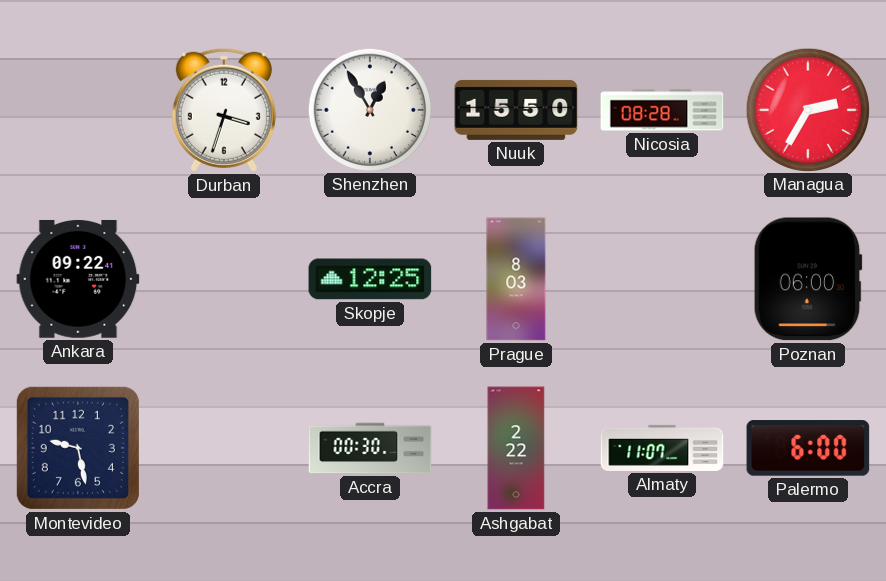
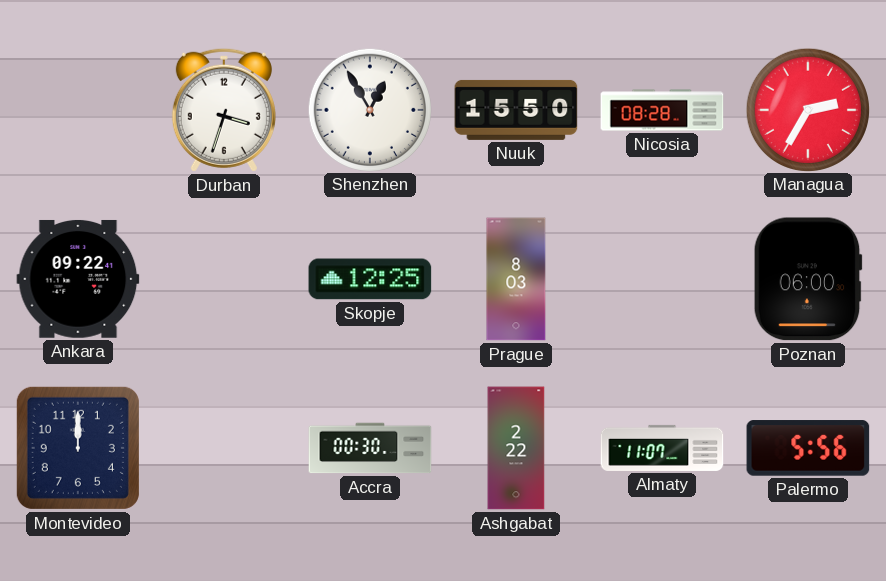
Montevideo: 9:28 -> 12:00
Palermo: 6:00 -> 5:56
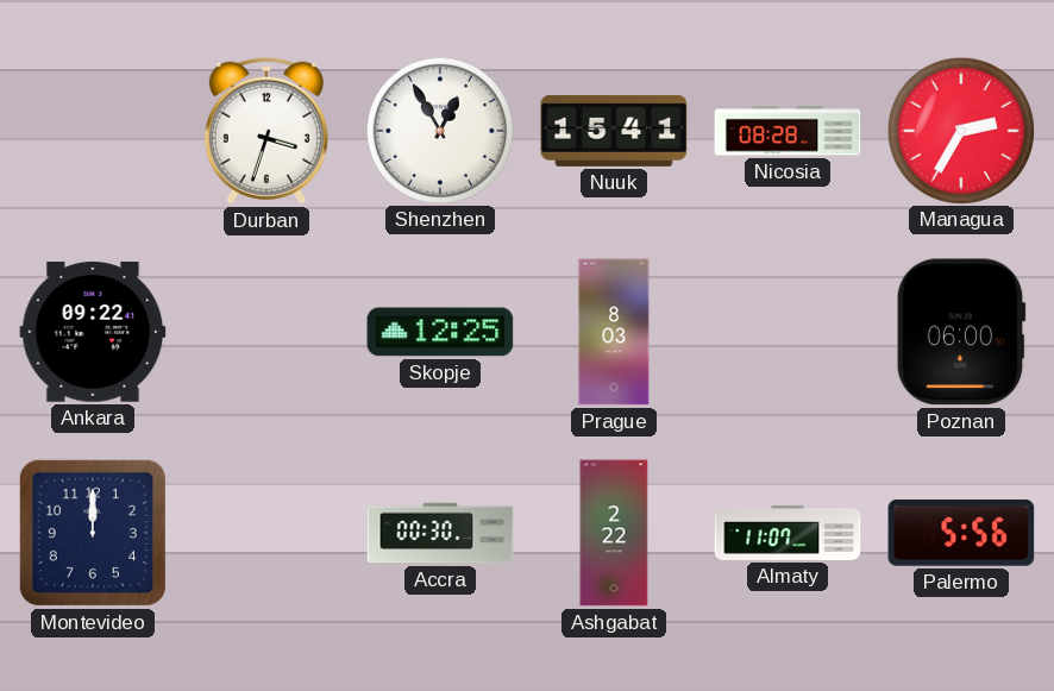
Nuuk: 15:50 -> 15:41
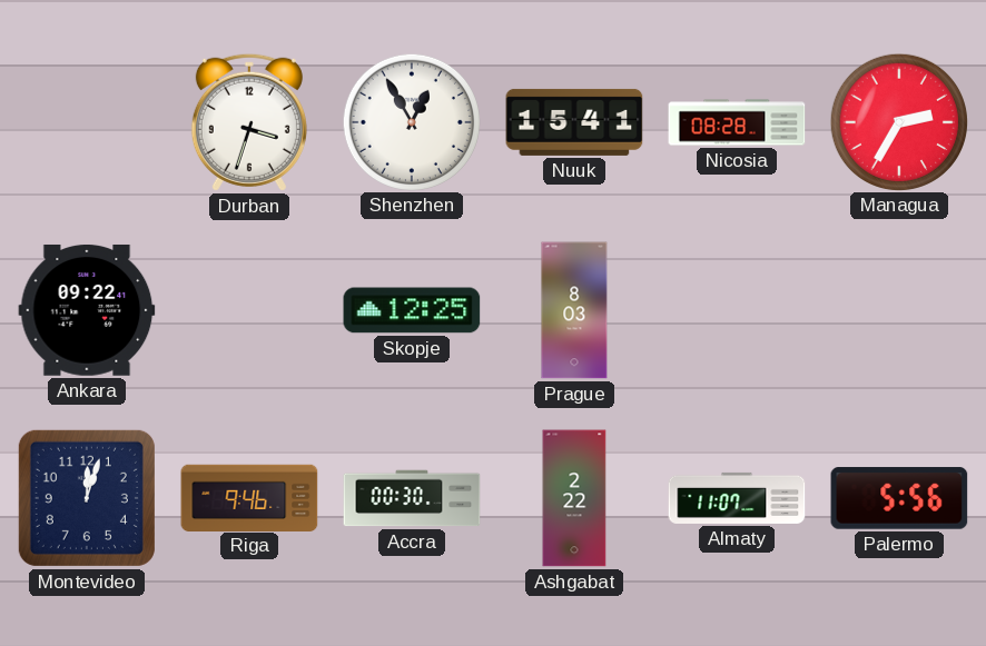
Poznan: 06:00 -> none
Montevideo: 12:00 -> 12:03
Riga: none -> 9:46
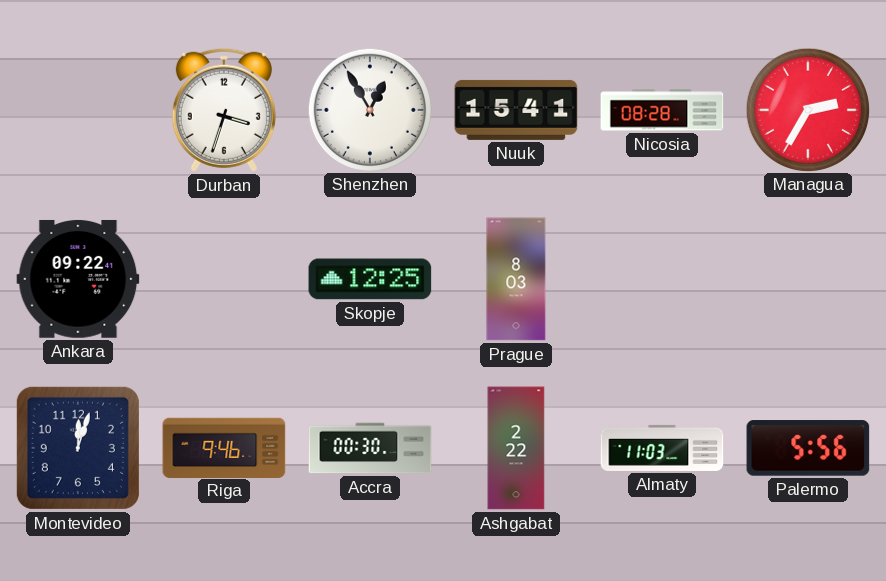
Almaty: 11:07 -> 11:03
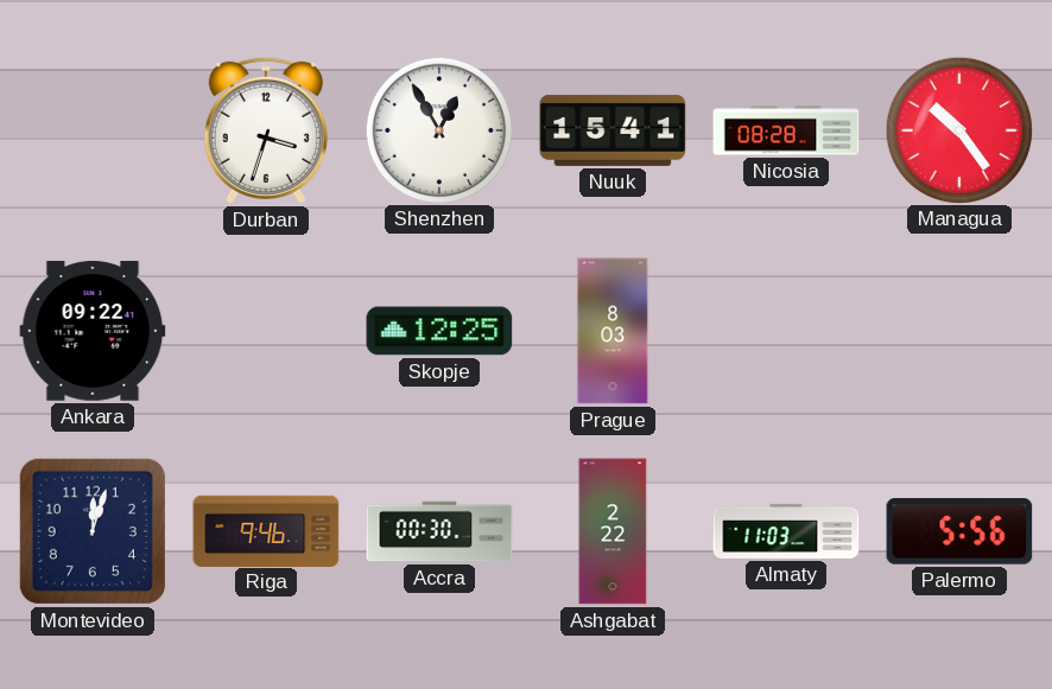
Managua: 2:35 -> 10:24
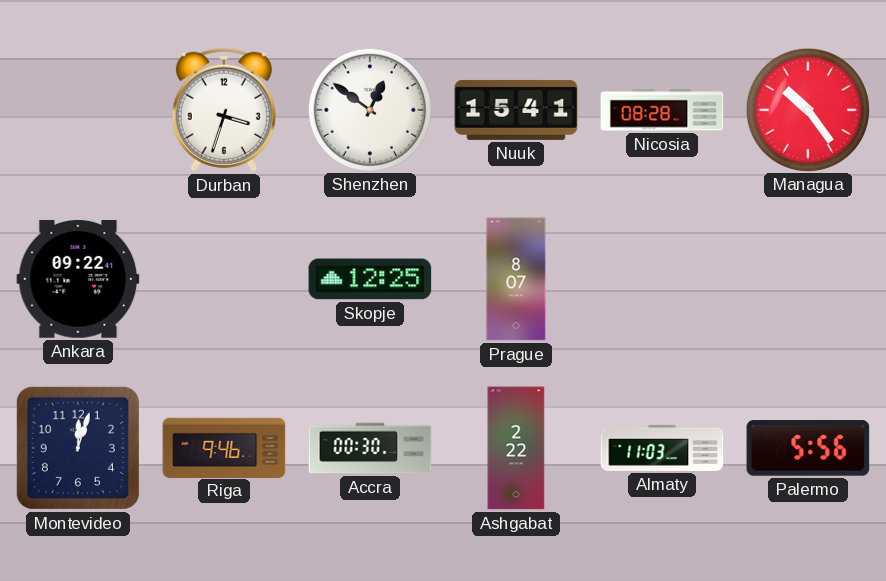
Shenzhen: 12:55 -> 12:51
Prague: 8:03 -> 8:07
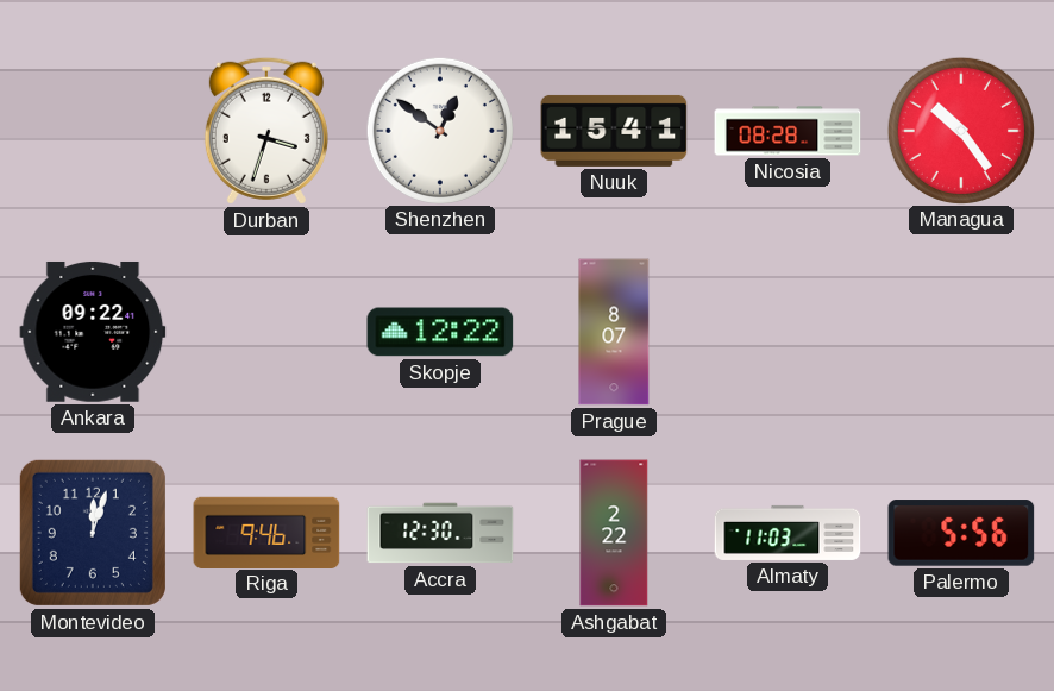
Skopje: 12:25 -> 12:22
Accra: 00:30 -> 12:30
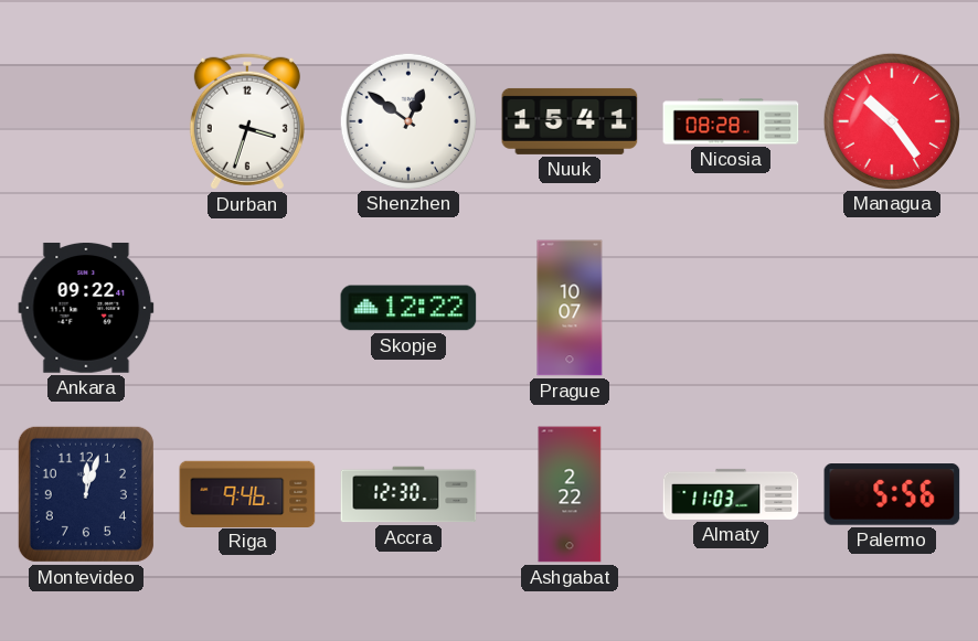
Prague: 8:07 -> 10:07
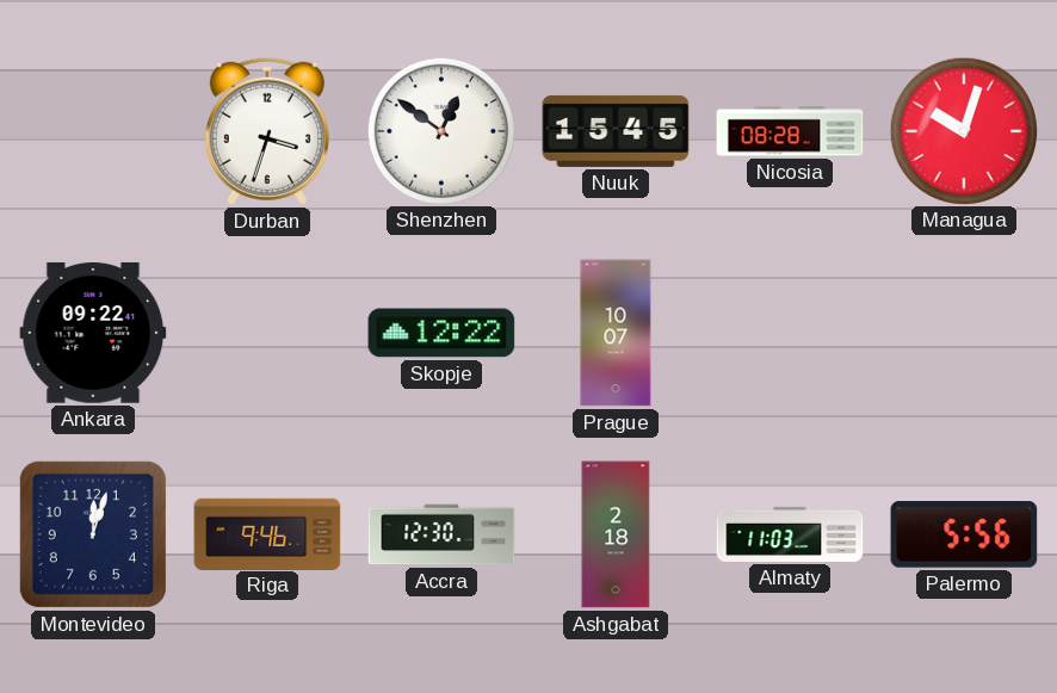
Nuuk: 15:41 -> 15:45
Managua: 10:24 -> 10:03
Ashgabat: 2:22 -> 2:18
